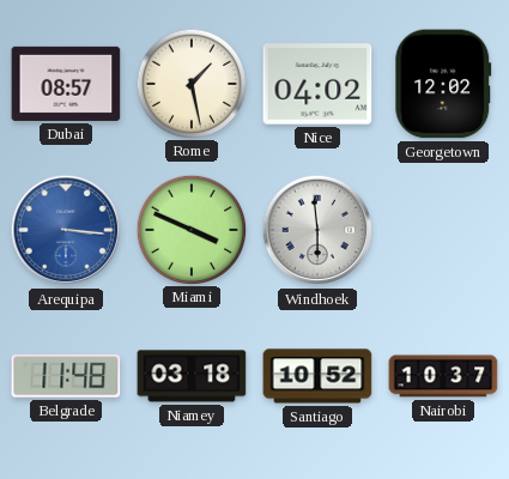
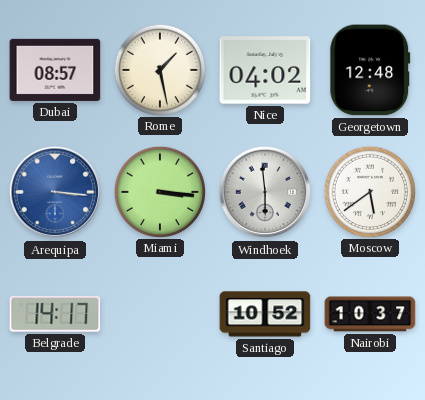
Georgetown: 12:02 -> 12:48
Miami: 3:49 -> 3:16
Moscow: none -> 5:39
Belgrade: 11:48 -> 14:17
Niamey: 03:18 -> none
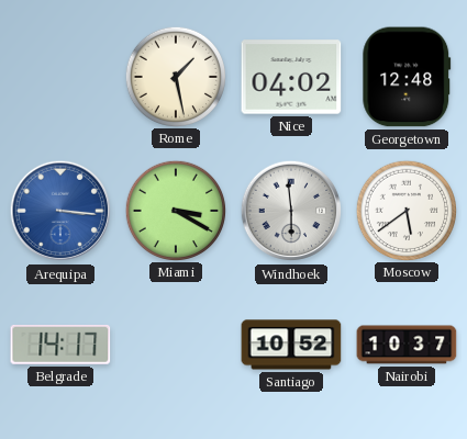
Dubai: 08:57 -> none
Miami: 3:16 -> 3:20
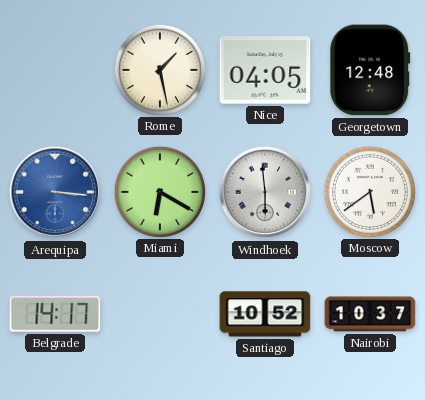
Nice: 04:02 -> 04:05
Miami: 3:20 -> 6:20
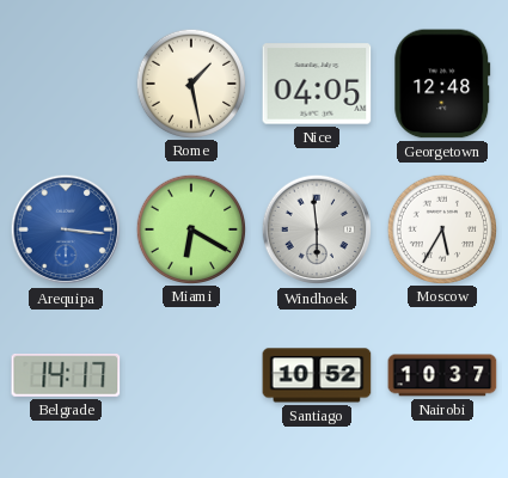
Moscow: 5:39 -> 5:35
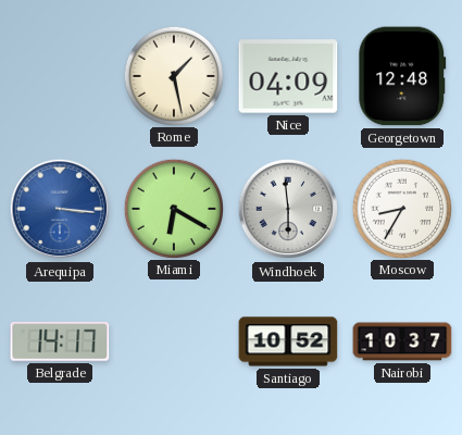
Nice: 04:05 -> 04:09
Moscow: 5:35 -> 8:35
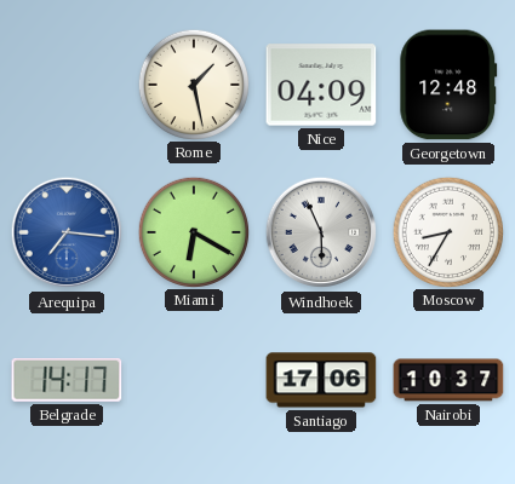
Arequipa: 3:16 -> 7:16
Windhoek: 5:59 -> 5:56
Santiago: 10:52 -> 17:06
